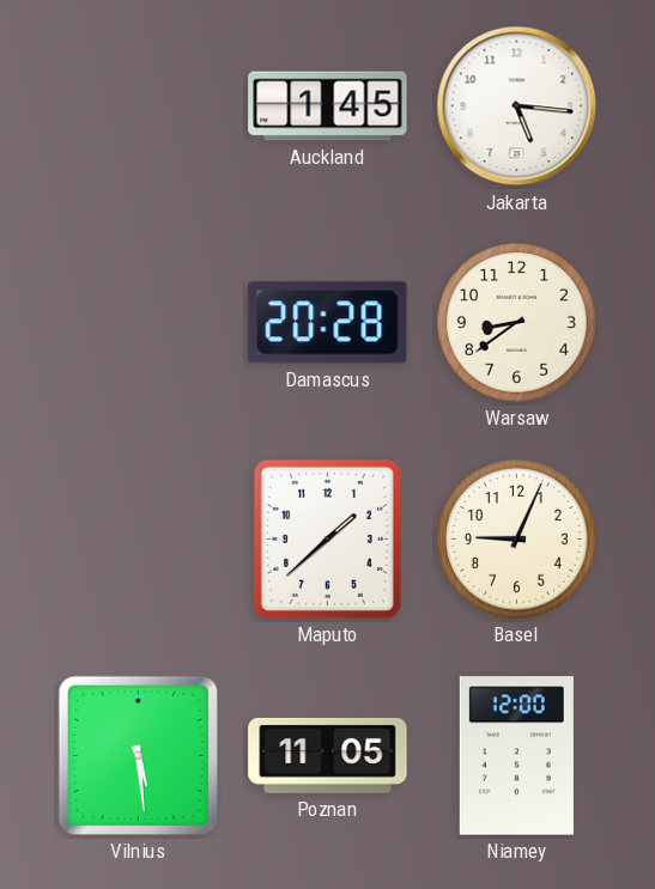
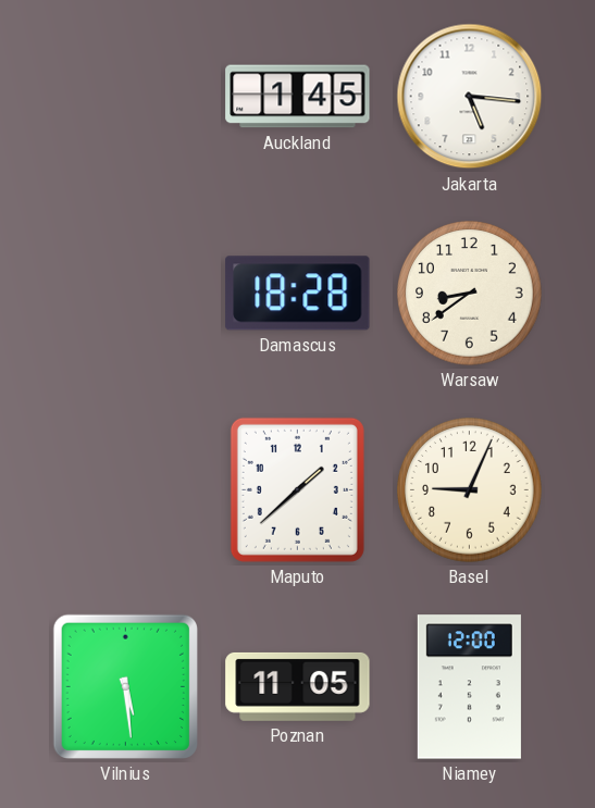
Damascus: 20:28 -> 18:28
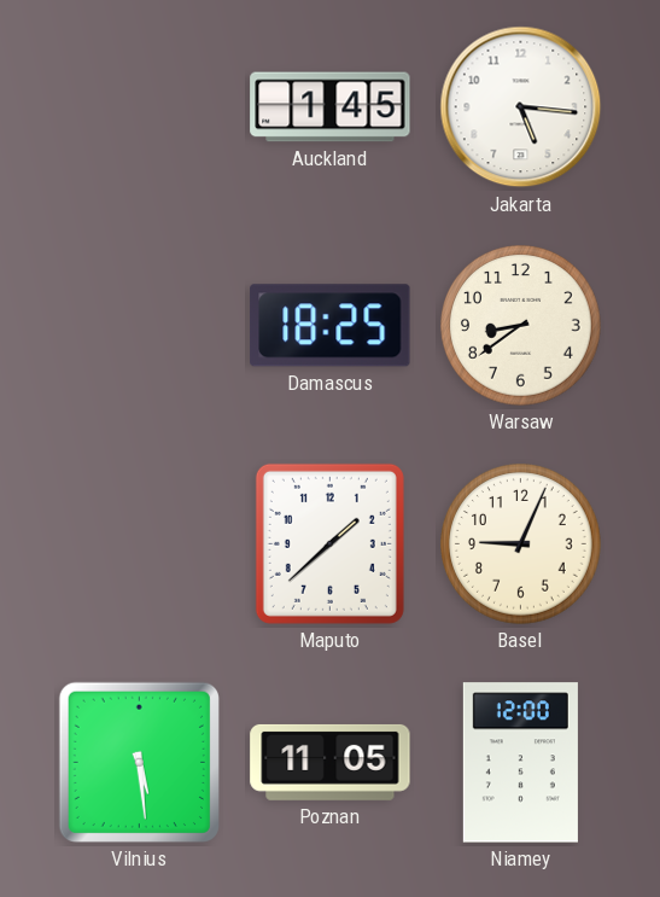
Damascus: 18:28 -> 18:25
